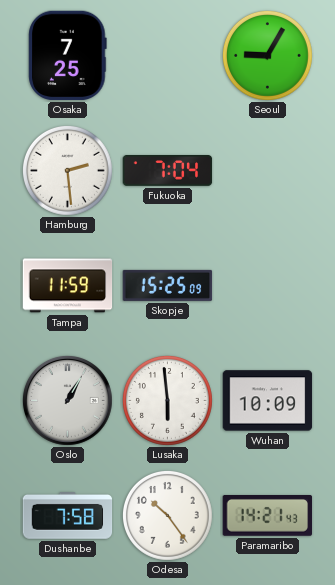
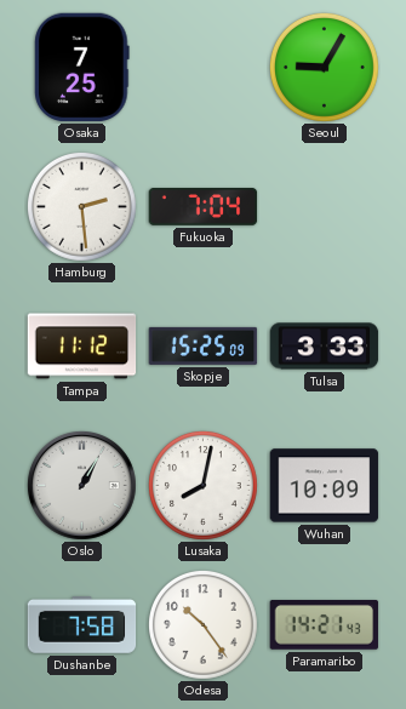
Tampa: 11:59 -> 11:12
Tulsa: none -> 3:33
Lusaka: 5:59 -> 8:02
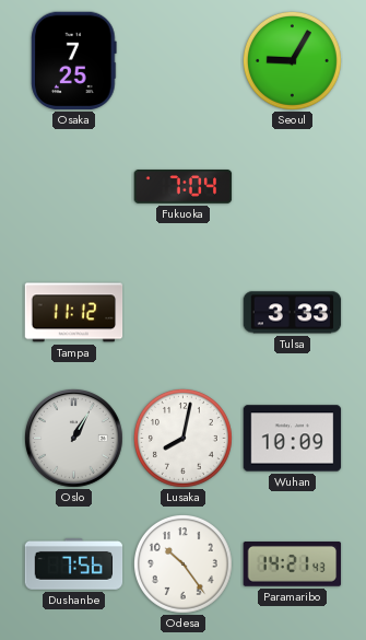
Hamburg: 2:29 -> none
Skopje: 15:25 -> none
Dushanbe: 7:58 -> 7:56
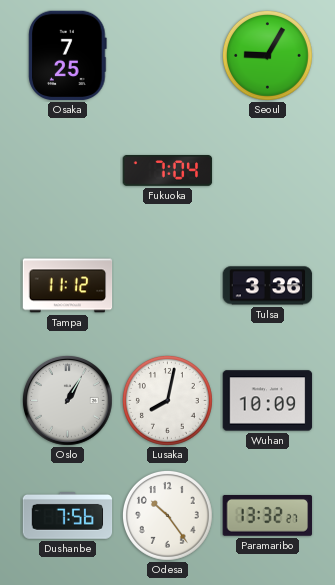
Tulsa: 3:33 -> 3:36
Paramaribo: 14:21 -> 13:32
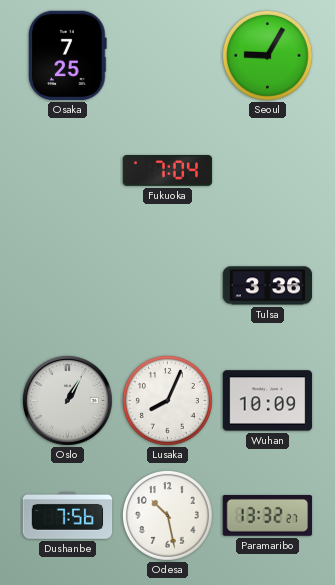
Tampa: 11:12 -> none
Lusaka: 8:02 -> 8:04
Odesa: 10:24 -> 10:28
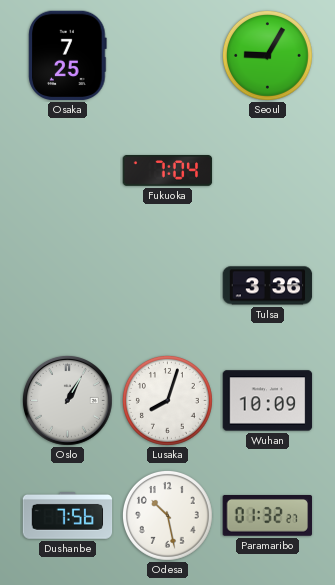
Lusaka: 8:04 -> 8:03
Paramaribo: 13:32 -> 01:32
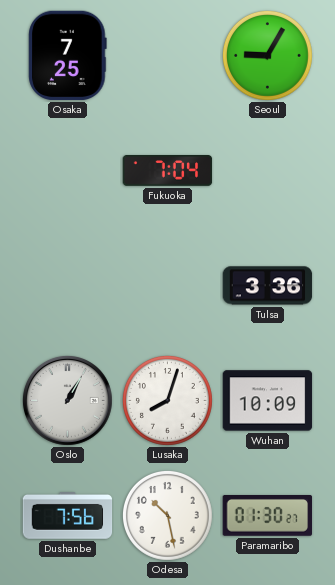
Paramaribo: 01:32 -> 01:30
